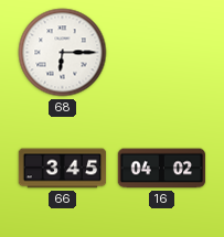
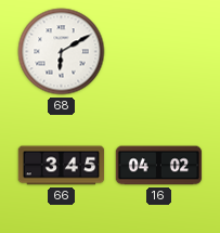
68: 6:15 -> 6:10
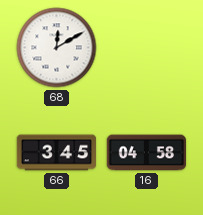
68: 6:10 -> 12:10
16: 04:02 -> 04:58
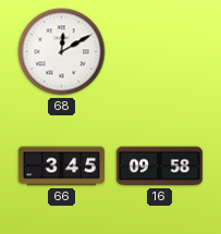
16: 04:58 -> 09:58
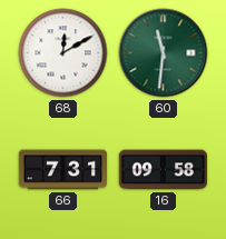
60: none -> 11:31
66: 3:45 -> 7:31
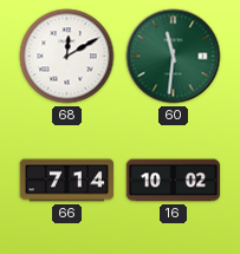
66: 7:31 -> 7:14
16: 09:58 -> 10:02
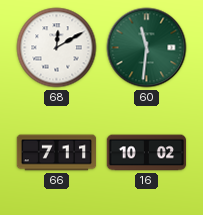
66: 7:14 -> 7:11
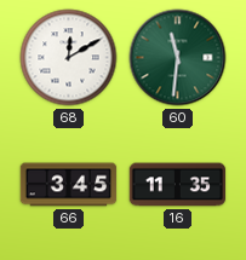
66: 7:11 -> 3:45
16: 10:02 -> 11:35
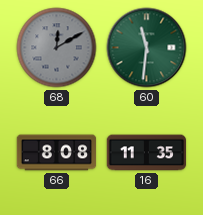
68 dial: white -> grey
66: 3:45 -> 8:08
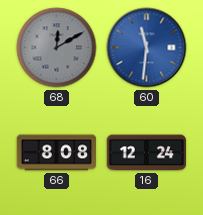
60 dial: green -> blue
16: 11:35 -> 12:24
